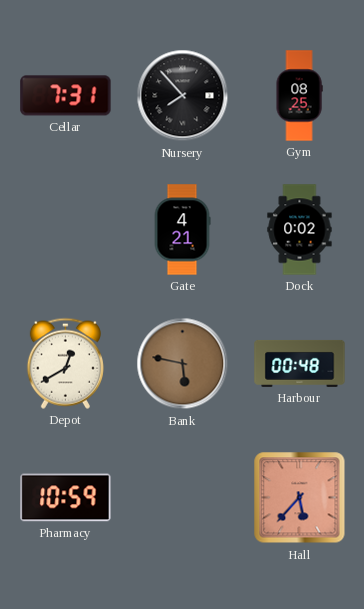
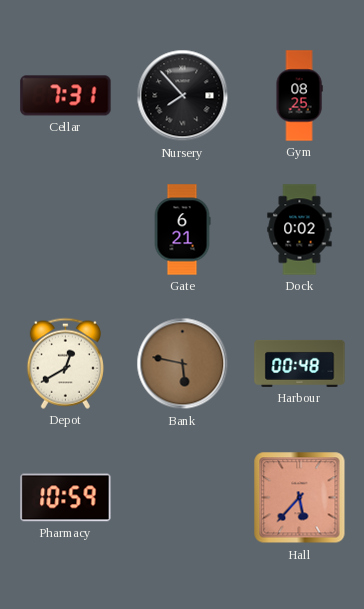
Gate: 4:21 -> 6:21
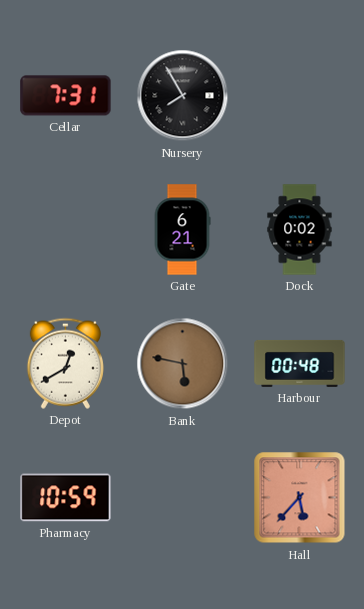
Nursery: 7:53 -> 7:55
Gym: 08:25 -> none
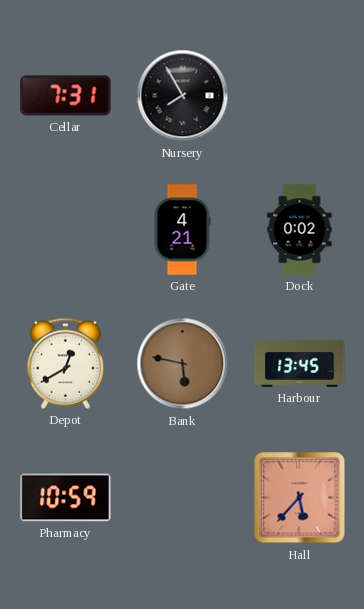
Gate: 6:21 -> 4:21
Harbour: 00:48 -> 13:45
